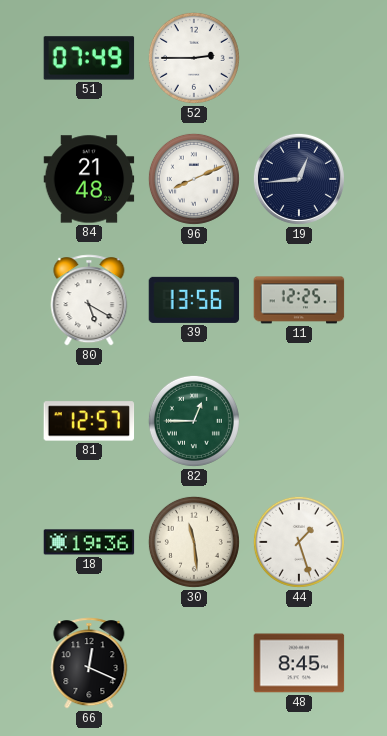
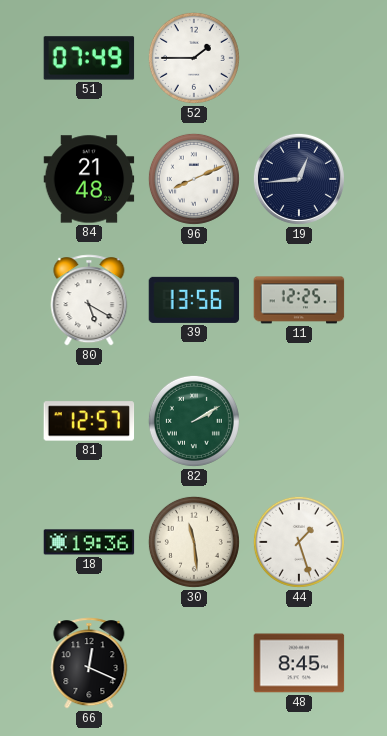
52: 2:45 -> 1:45
82: 12:45 -> 2:10
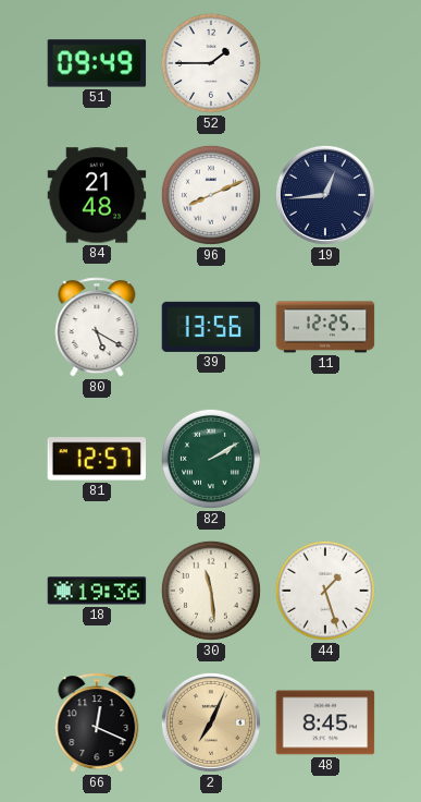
51: 07:49 -> 09:49
2: none -> 7:04
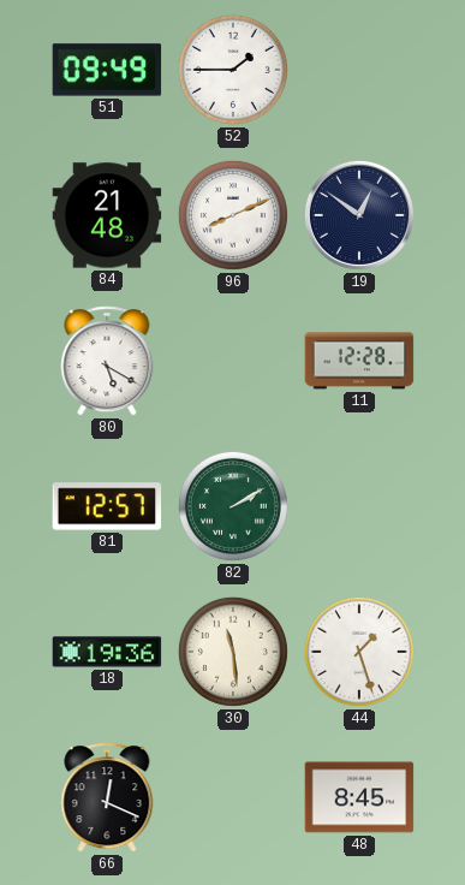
19: 12:44 -> 12:51
39: 13:56 -> none
11: 12:25 -> 12:28
2: 7:04 -> none
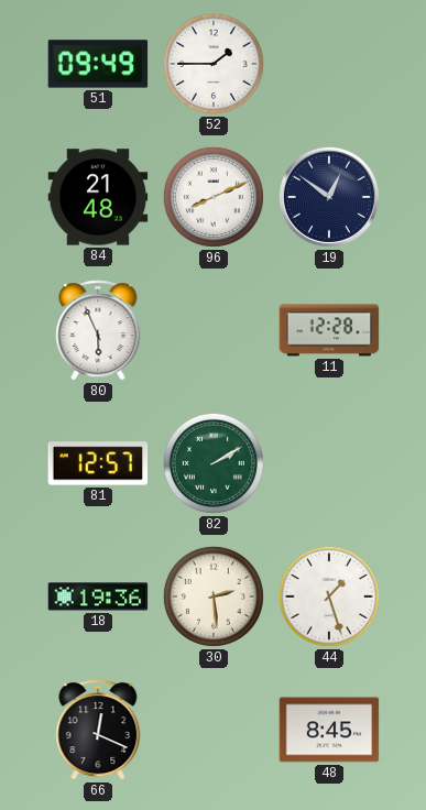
80: 5:20 -> 5:56
30: 11:29 -> 2:29
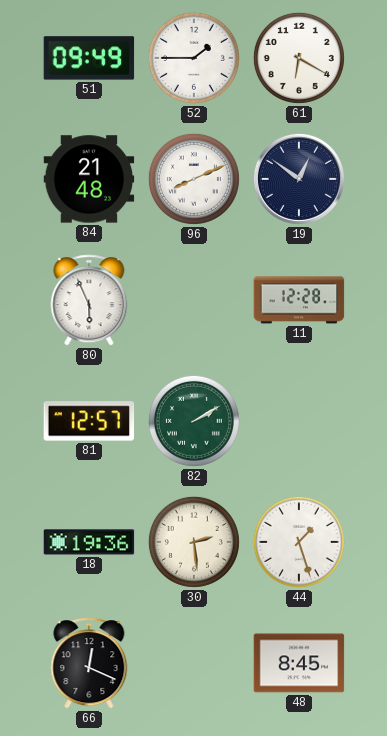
61: none -> 6:20
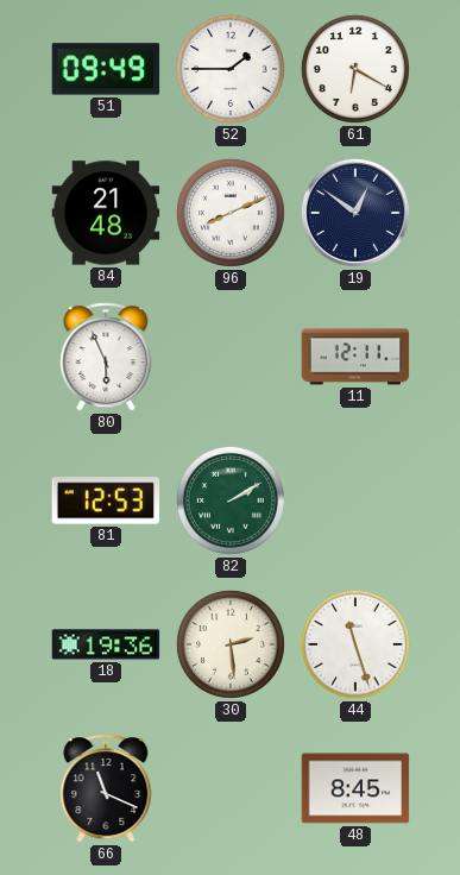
11: 12:28 -> 12:11
81: 12:57 -> 12:53
44: 1:27 -> 11:27
66: 12:19 -> 11:19
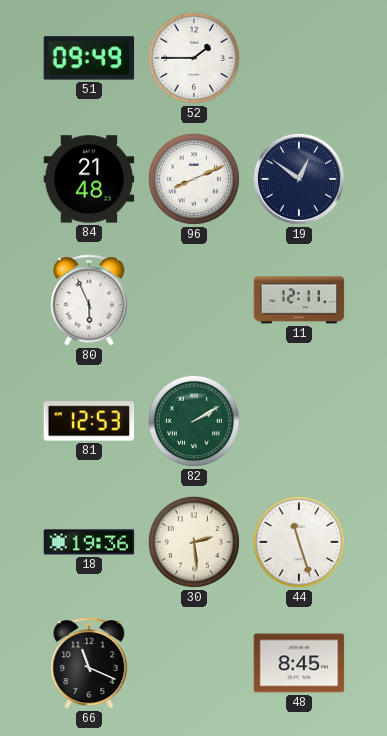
61: 6:20 -> none
